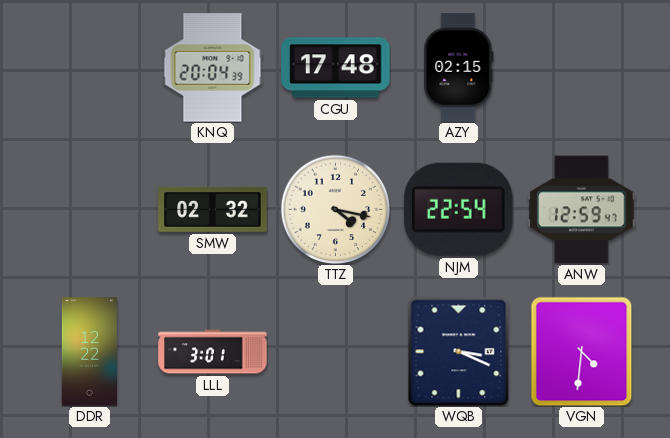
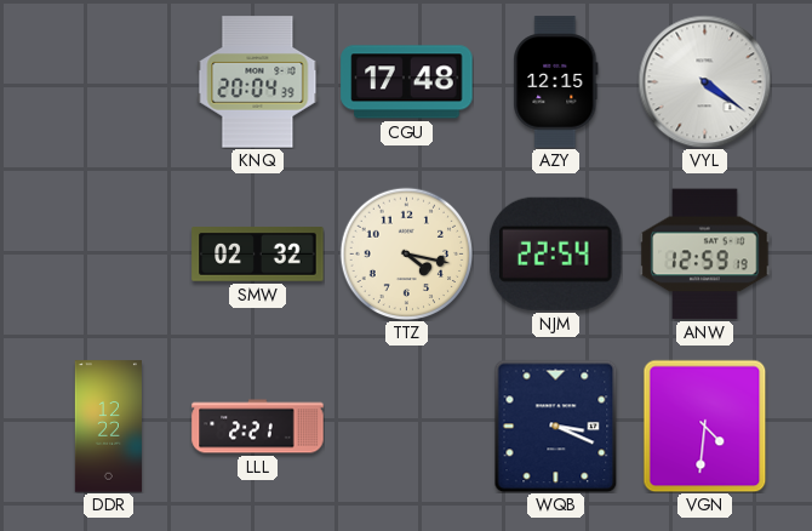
AZY: 02:15 -> 12:15
VYL: none -> 4:21
ANW: 12:59:47 -> 12:59:19
LLL: 3:01 -> 2:21
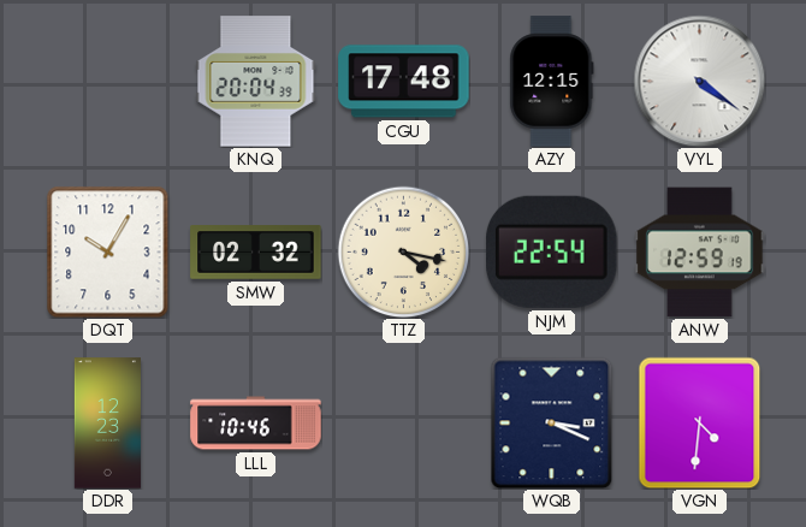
DQT: none -> 10:05
DDR: 12:22 -> 12:23
LLL: 2:21 -> 10:46
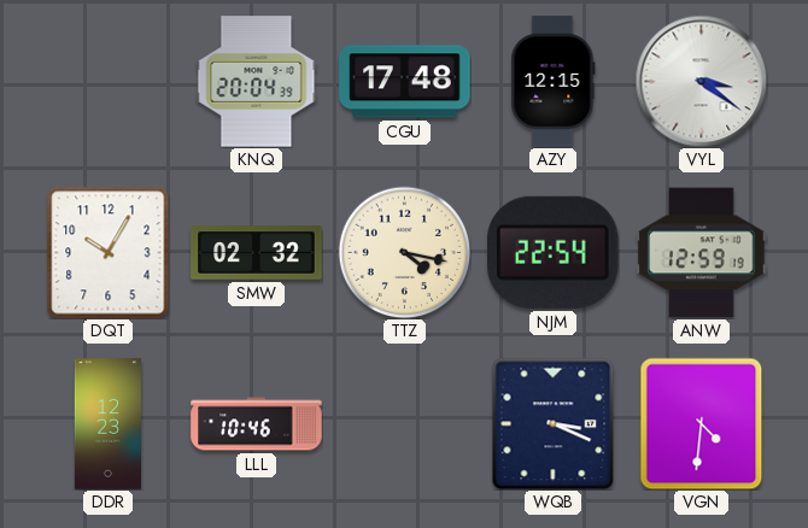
VYL: 4:21 -> 3:21
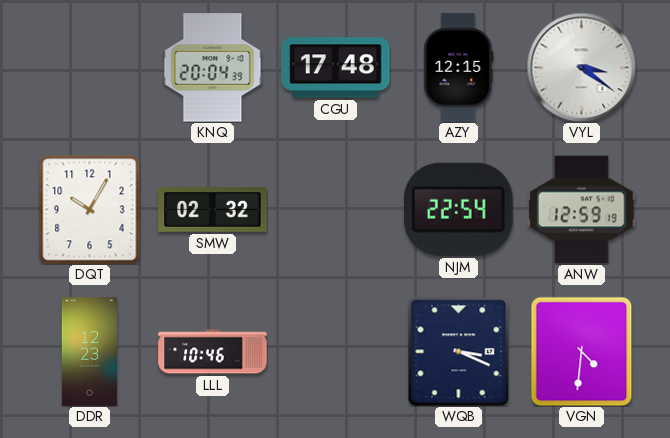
TTZ: 4:17 -> none
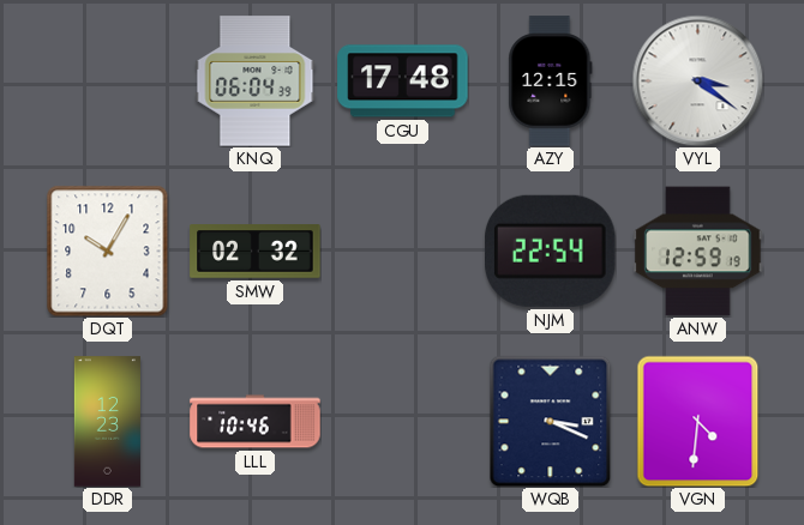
KNQ: 20:04 -> 06:04
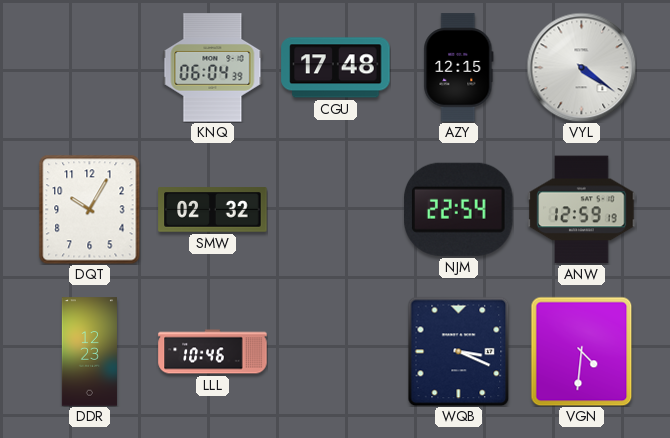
VYL: 3:21 -> 4:21
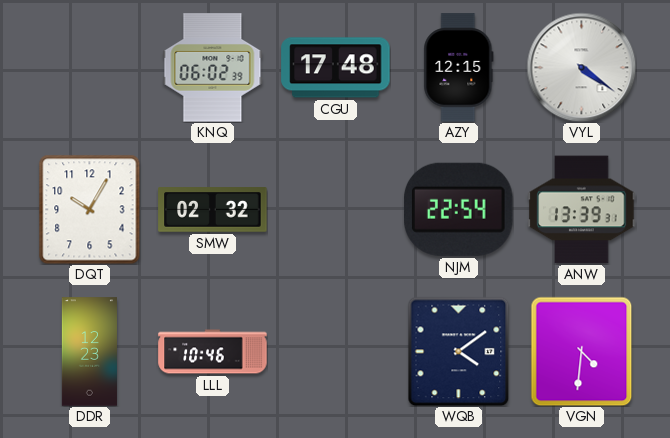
KNQ: 06:04 -> 06:02
ANW: 12:59 -> 13:39
WQB: 3:19 -> 4:09
